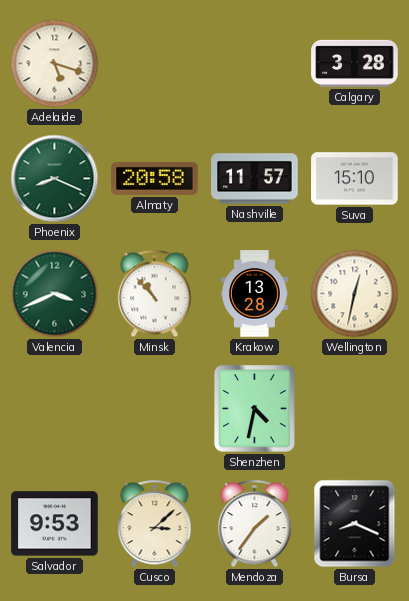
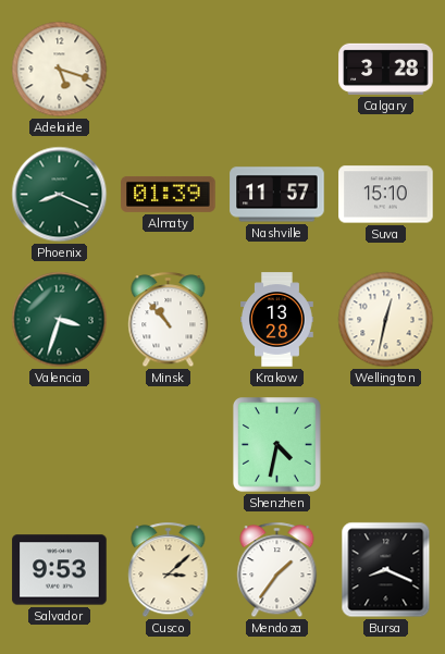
Almaty: 20:58 -> 01:39
Valencia: 3:41 -> 3:33
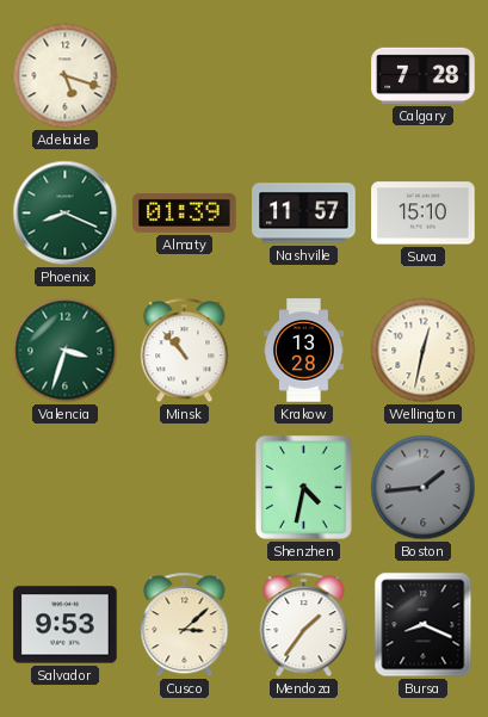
Calgary: 3:28 -> 7:28
Boston: none -> 1:44
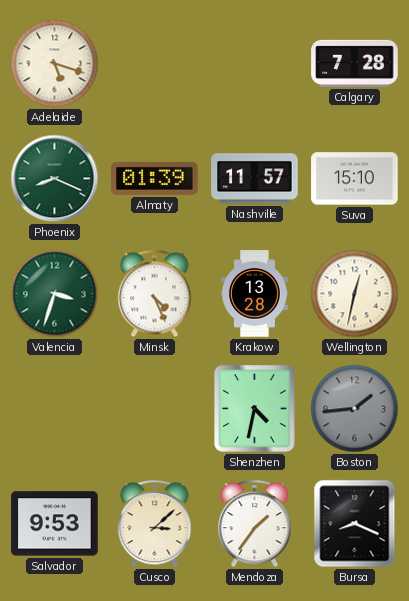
Minsk: 10:53 -> 4:26
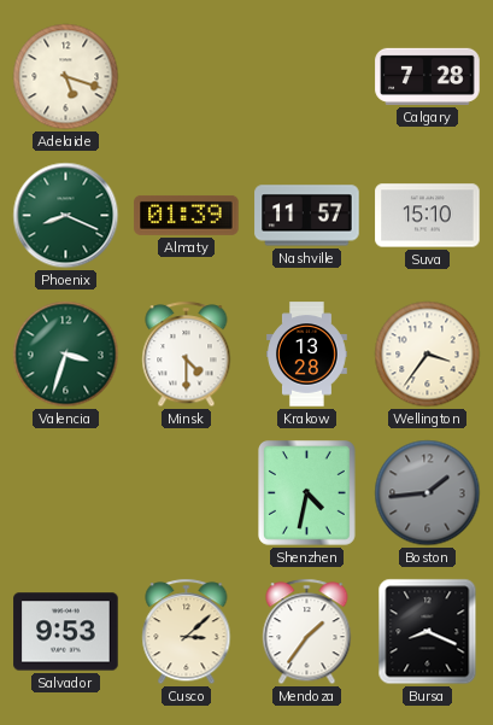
Minsk: 4:26 -> 4:30
Wellington: 12:32 -> 3:36
